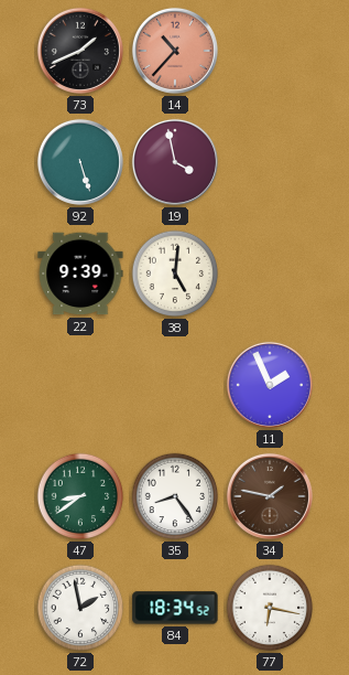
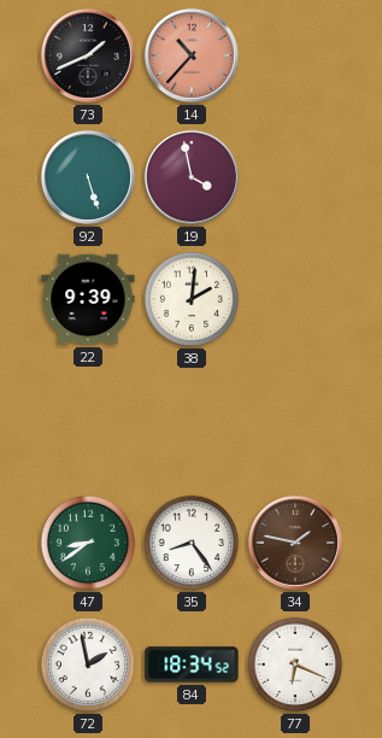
38: 5:01 -> 2:01
11: 1:56 -> none
77: 6:17 -> 6:19
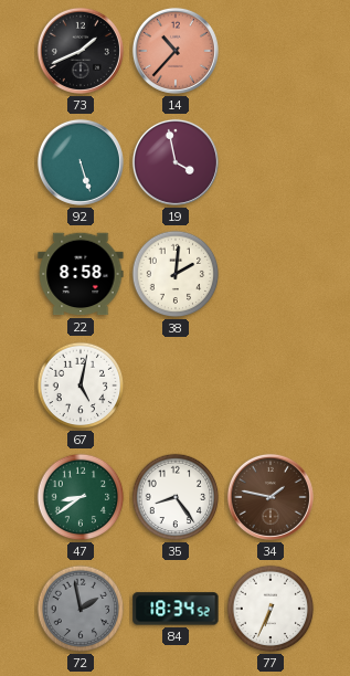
22: 9:39 -> 8:58
67: none -> 5:02
72 dial: white -> grey
77: 6:19 -> 6:34
